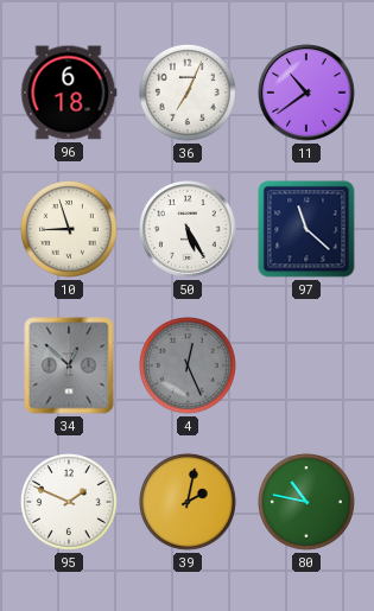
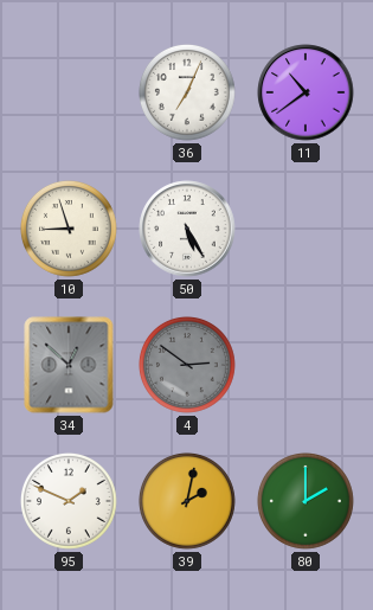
96: 6:18 -> none
97: 11:22 -> none
4: 12:26 -> 2:51
80: 10:47 -> 2:00
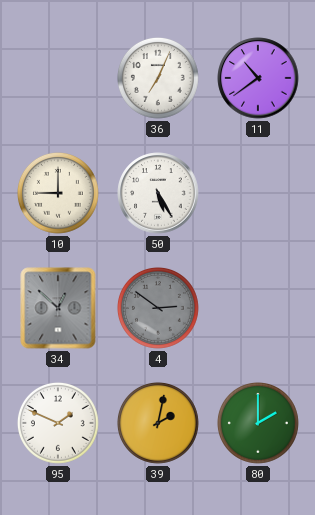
10: 8:57 -> 9:00
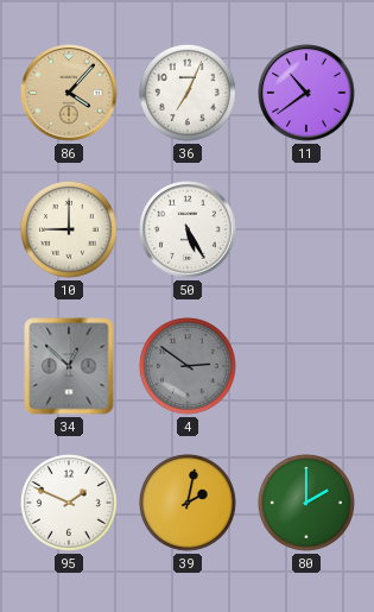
86: none -> 4:07
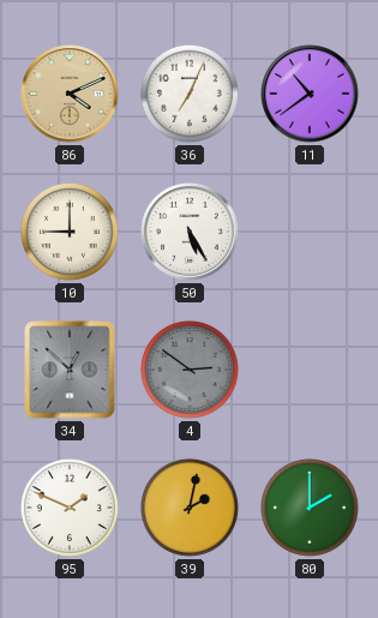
86: 4:07 -> 4:11
